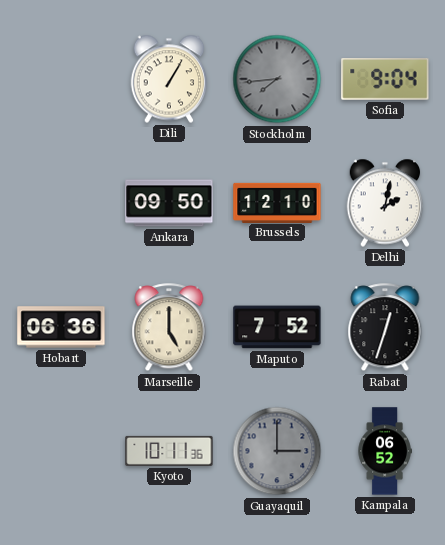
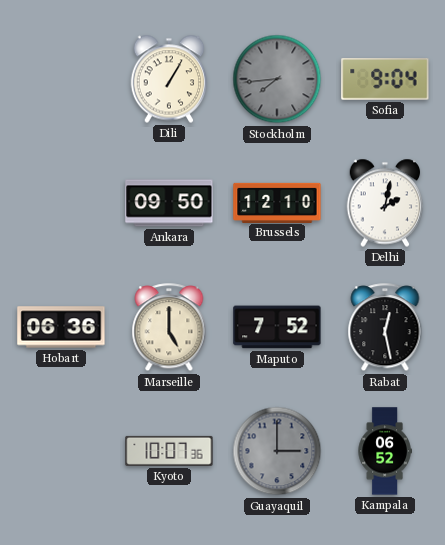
Rabat: 12:33 -> 12:28
Kyoto: 10:11 -> 10:07
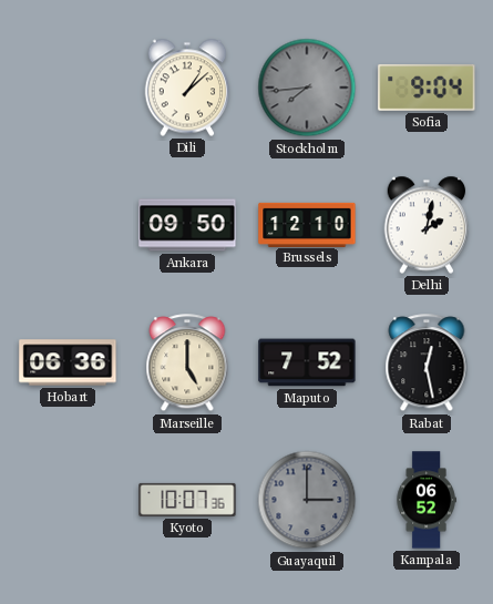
Dili: 1:05 -> 1:08
